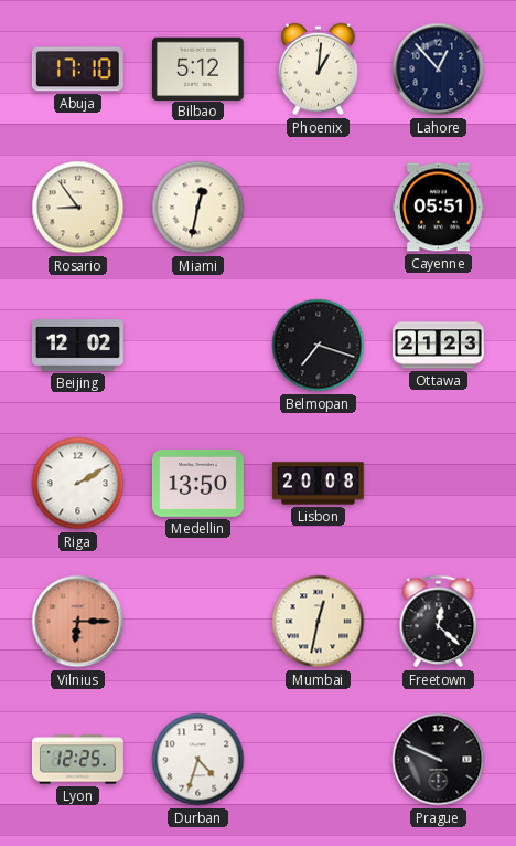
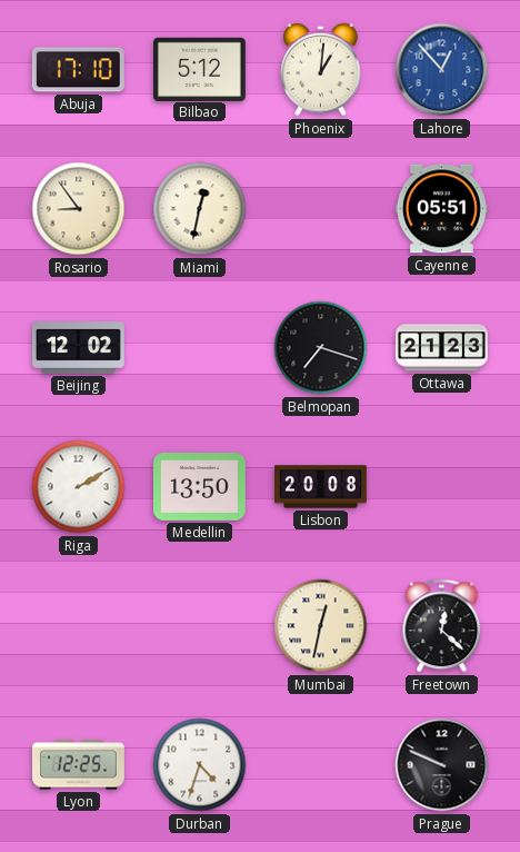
Lahore dial: navy -> blue
Vilnius: 6:15 -> none
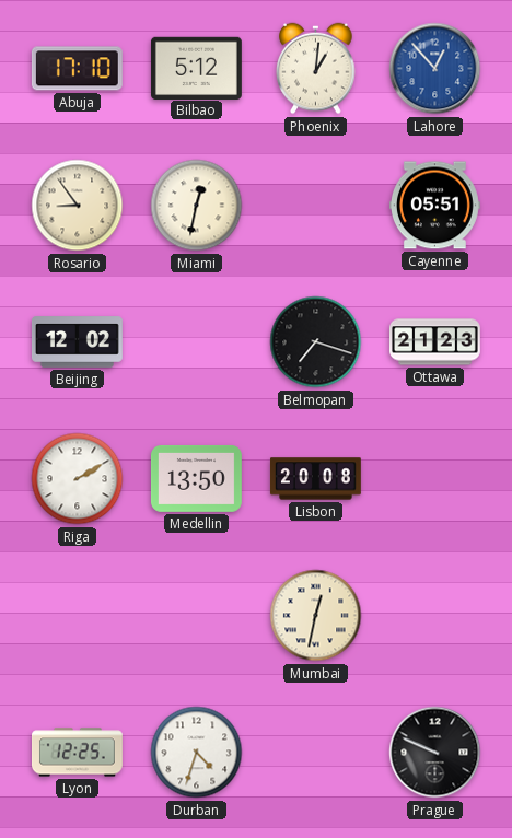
Freetown: 12:22 -> none
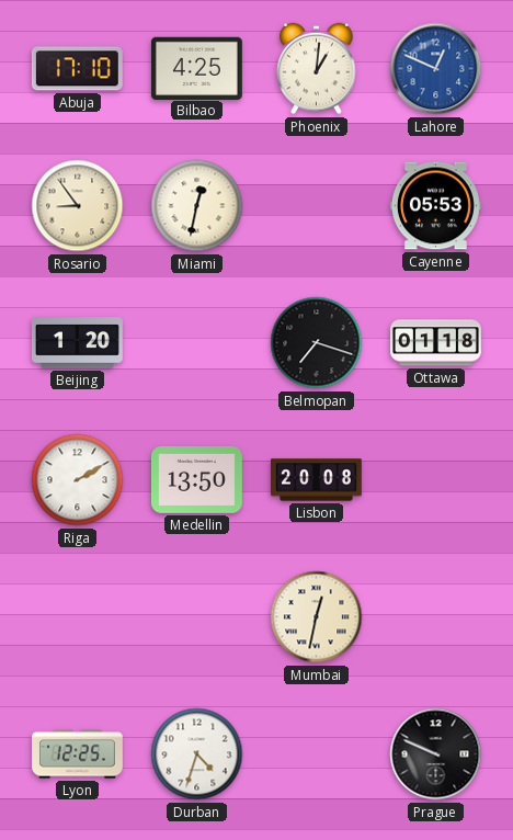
Bilbao: 5:12 -> 4:25
Lahore: 12:53 -> 12:49
Cayenne: 05:51 -> 05:53
Beijing: 12:02 -> 1:20
Ottawa: 21:23 -> 01:18
